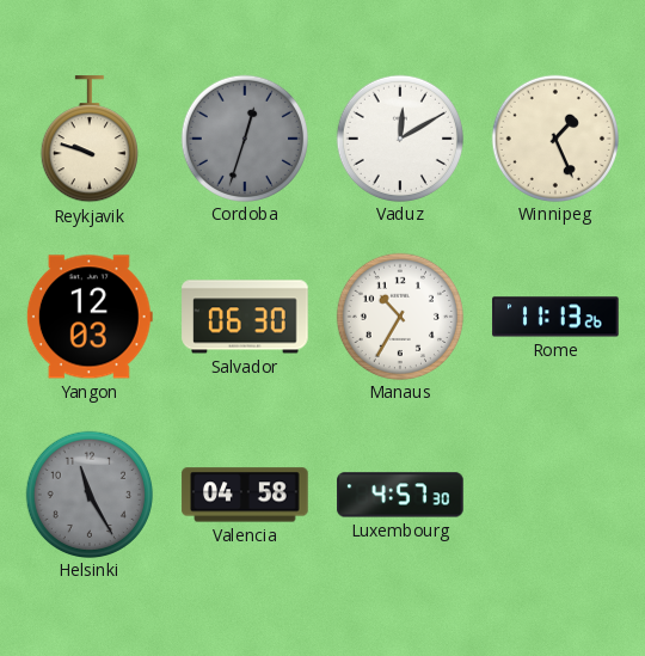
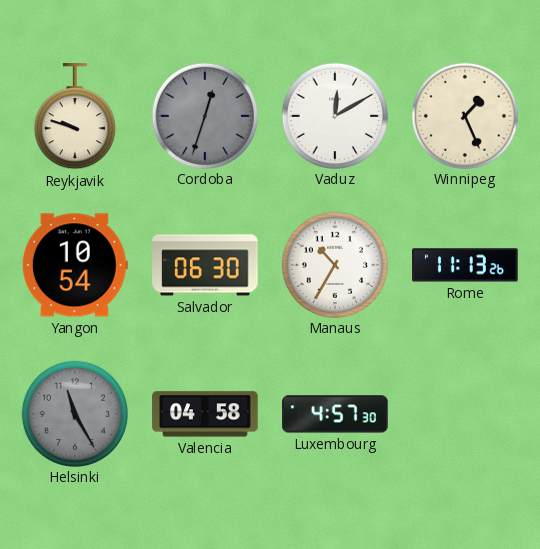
Yangon: 12:03 -> 10:54
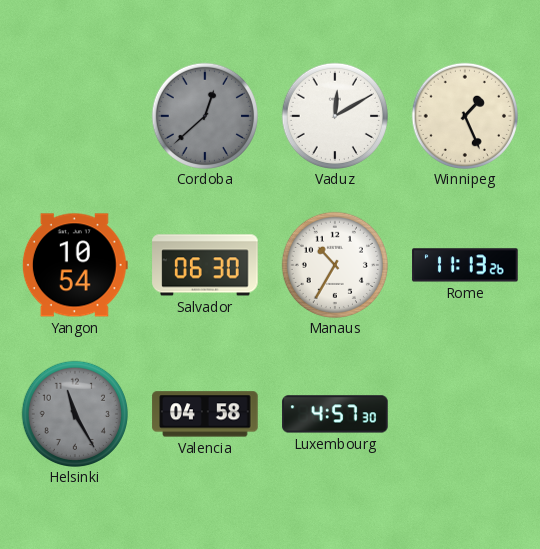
Reykjavik: 9:48 -> none
Cordoba: 12:33 -> 12:38
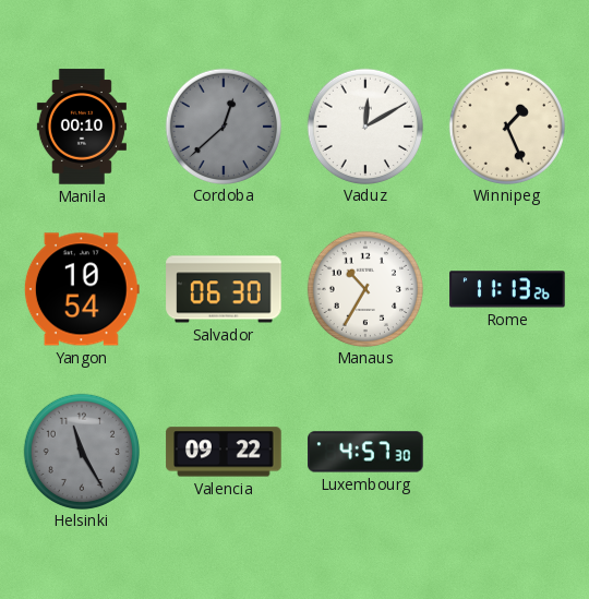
Manila: none -> 00:10
Valencia: 04:58 -> 09:22
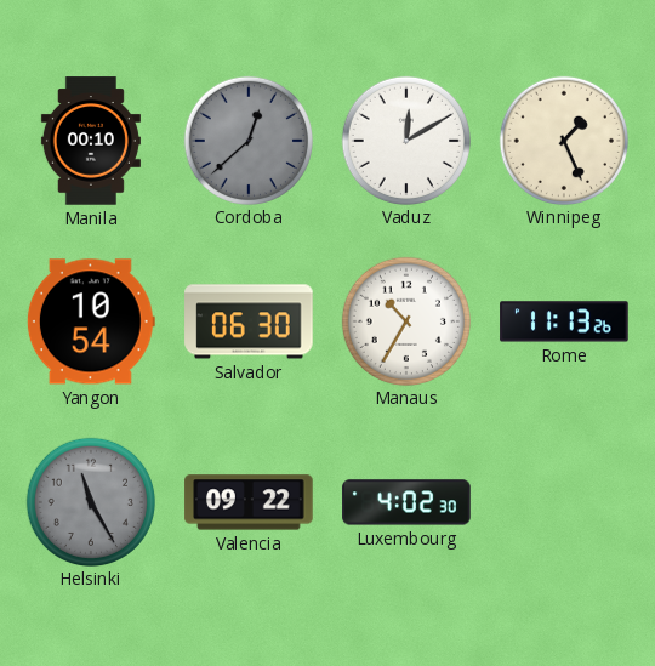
Luxembourg: 4:57 -> 4:02
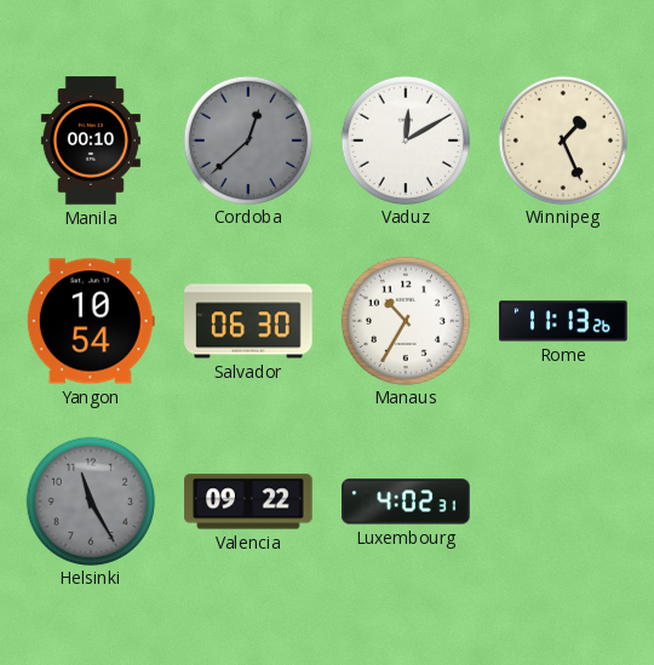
Luxembourg: 4:02:30 -> 4:02:31
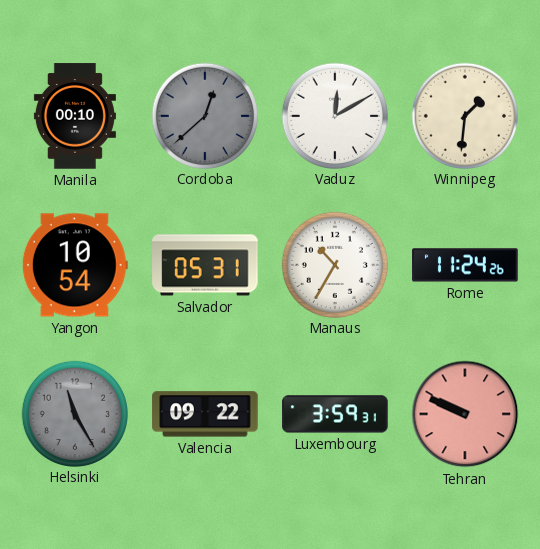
Winnipeg: 1:26 -> 1:31
Salvador: 06:30 -> 05:31
Rome: 11:13 -> 11:24
Luxembourg: 4:02 -> 3:59
Tehran: none -> 9:49
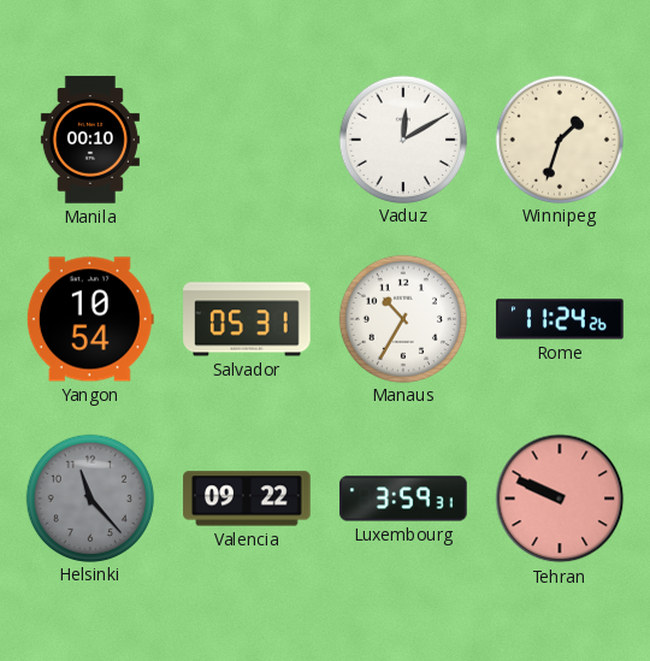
Cordoba: 12:38 -> none
Winnipeg: 1:31 -> 1:33
Helsinki: 11:25 -> 11:23
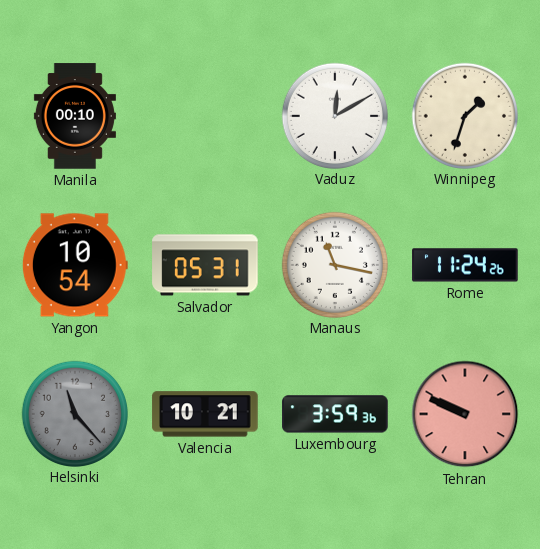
Manaus: 10:35 -> 11:17
Valencia: 09:22 -> 10:21
Luxembourg: 3:59:31 -> 3:59:36
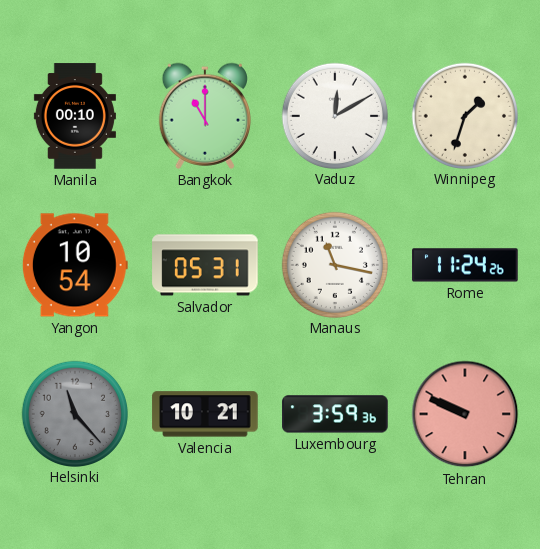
Bangkok: none -> 11:00
